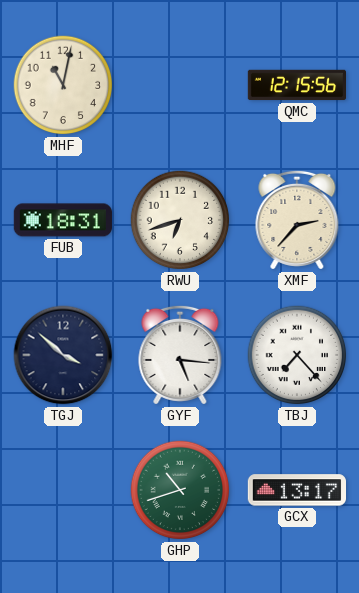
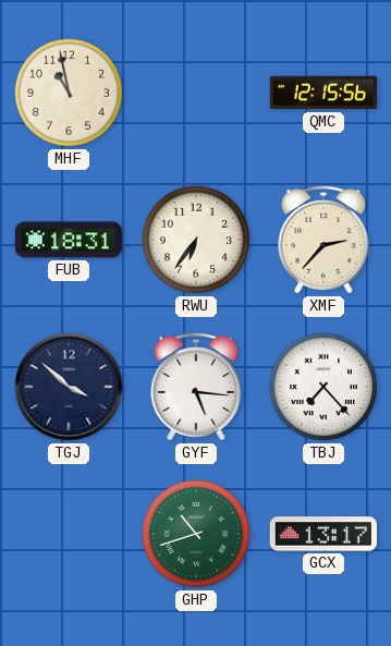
MHF: 11:02 -> 10:58
RWU: 6:42 -> 6:36
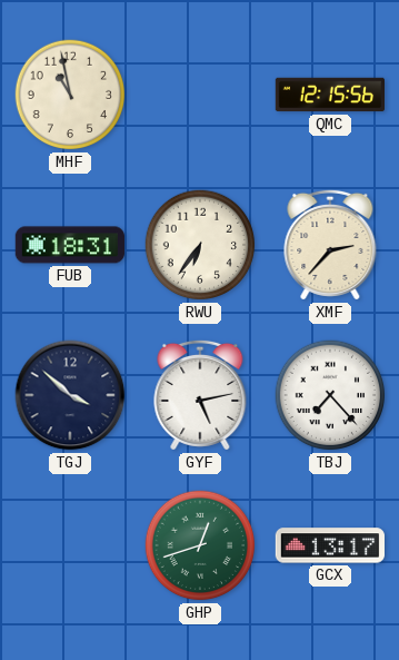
GYF: 5:16 -> 5:13
GHP: 10:42 -> 12:42
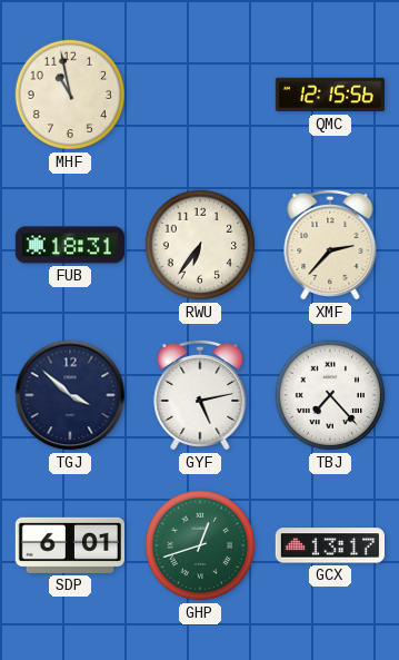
SDP: none -> 6:01
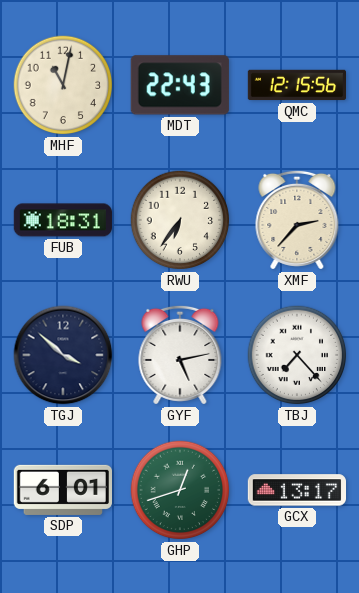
MHF: 10:58 -> 11:02
MDT: none -> 22:43
